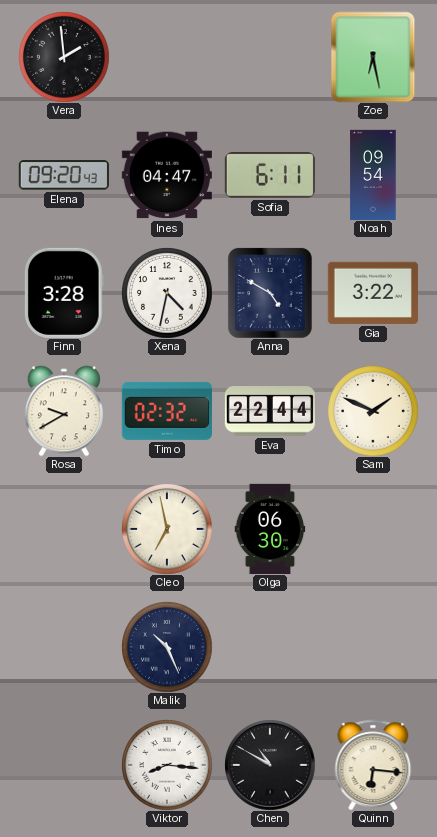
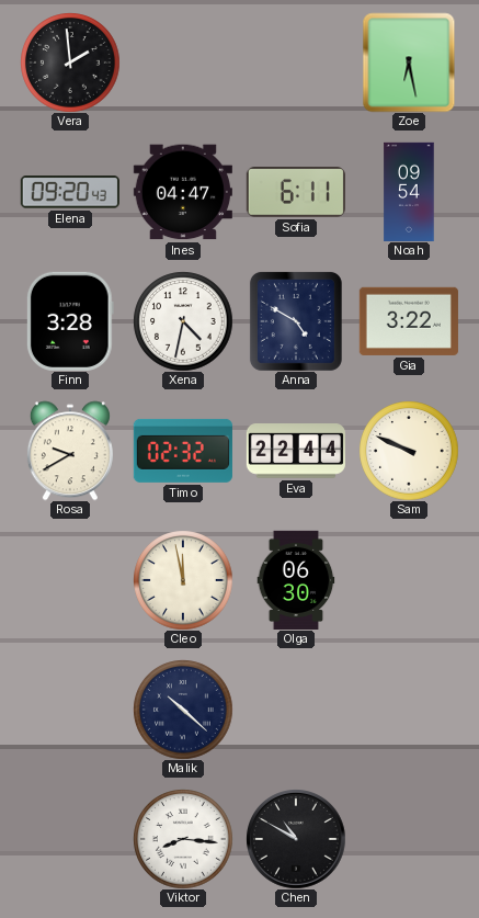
Sam: 1:49 -> 9:49
Cleo: 6:58 -> 11:58
Malik: 10:26 -> 10:22
Quinn: 6:16 -> none
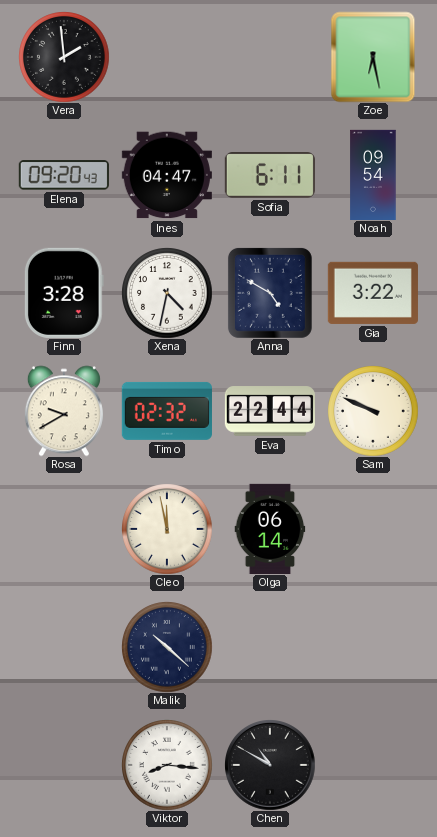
Olga: 06:30 -> 06:14
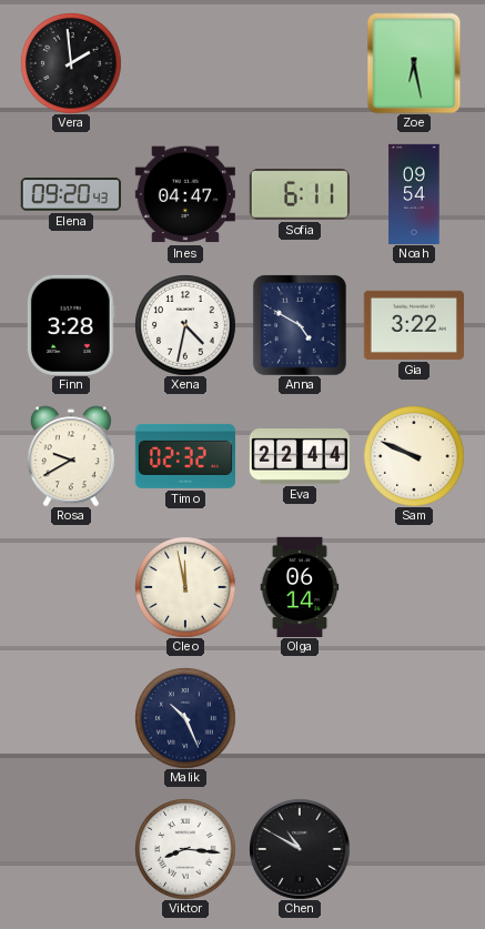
Malik: 10:22 -> 10:26
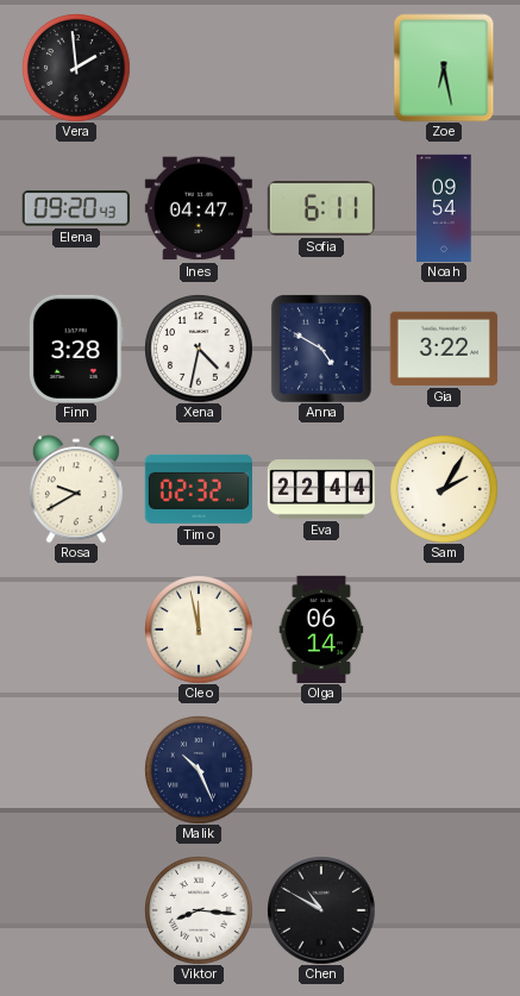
Sam: 9:49 -> 2:05
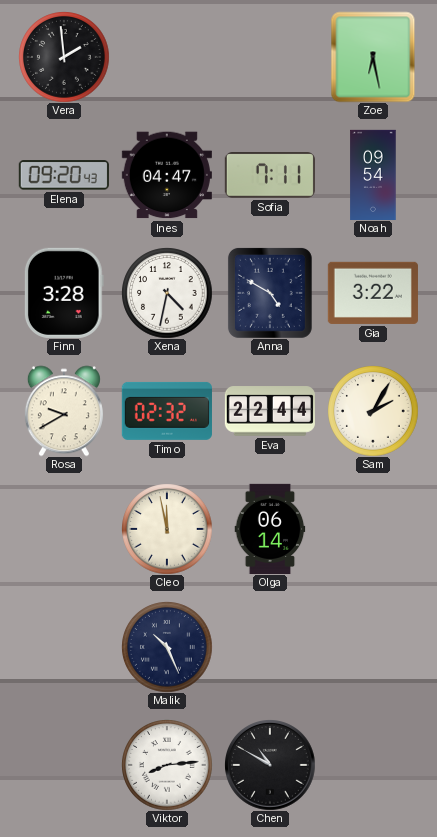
Sofia: 6:11 -> 7:11
Viktor: 8:16 -> 8:14
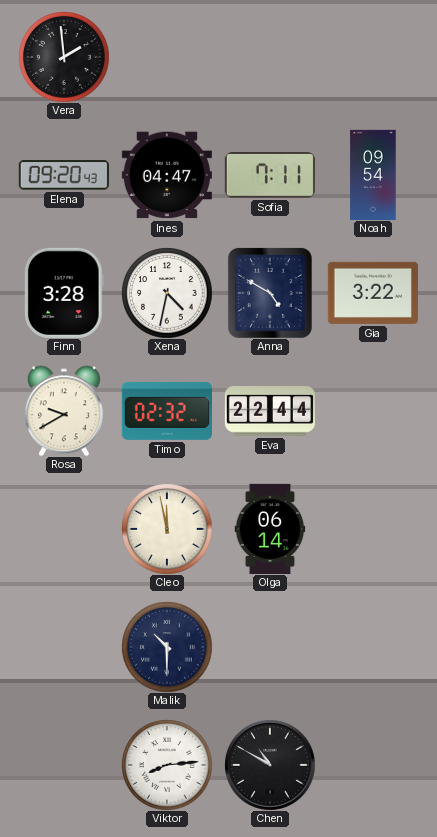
Zoe: 6:28 -> none
Sam: 2:05 -> none
Malik: 10:26 -> 10:30
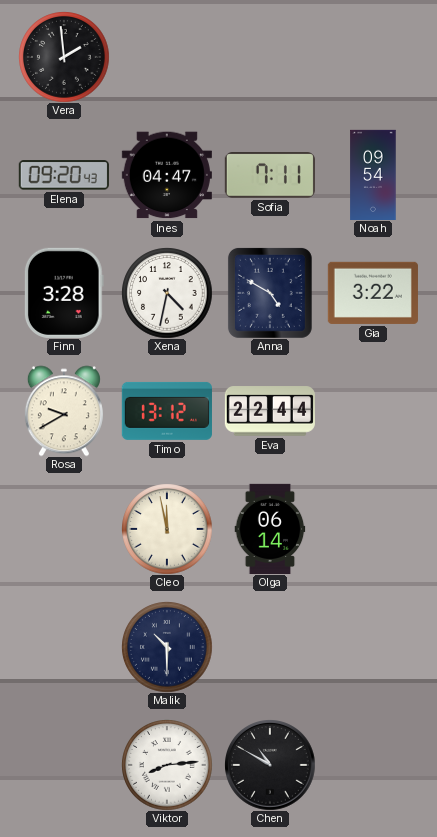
Timo: 02:32 -> 13:12
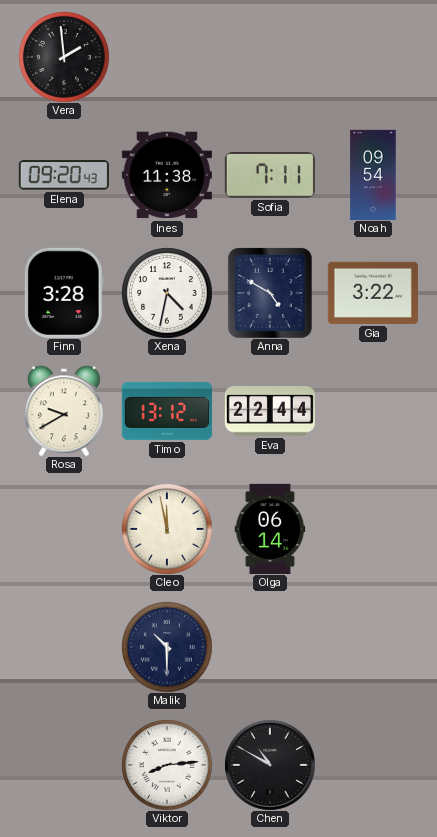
Ines: 04:47 -> 11:38
